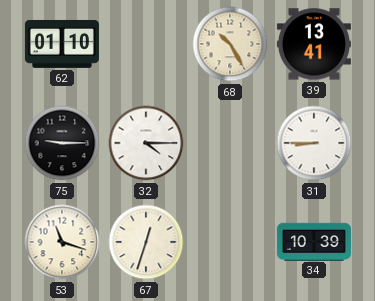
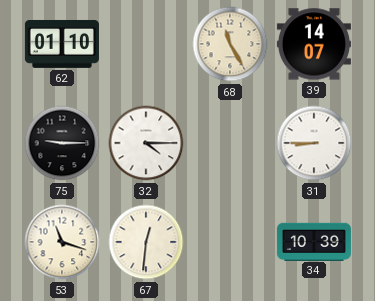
68: 10:25 -> 11:25
39: 13:41 -> 14:07
67: 12:33 -> 12:31
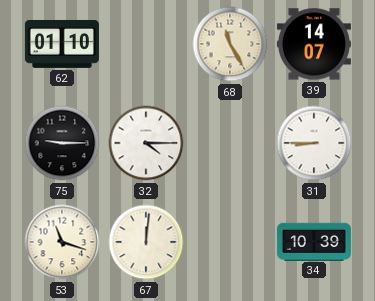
67: 12:31 -> 12:01
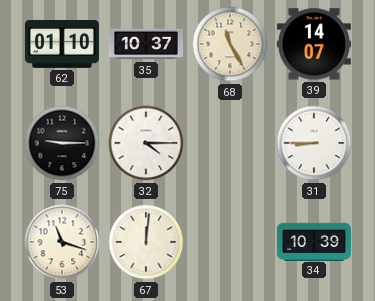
35: none -> 10:37
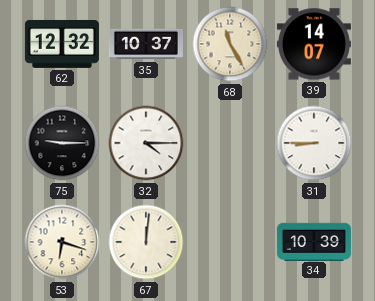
62: 01:10 -> 12:32
53: 11:18 -> 6:18
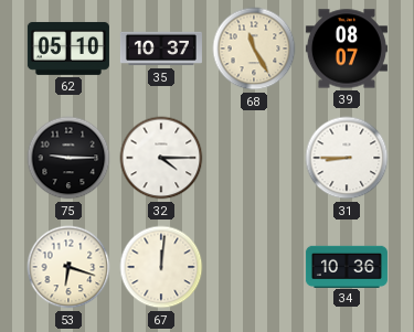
62: 12:32 -> 05:10
39: 14:07 -> 08:07
34: 10:39 -> 10:36
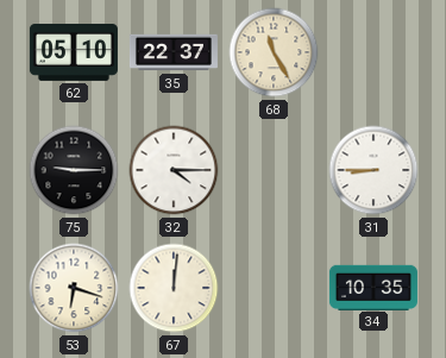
35: 10:37 -> 22:37
39: 08:07 -> none
34: 10:36 -> 10:35
